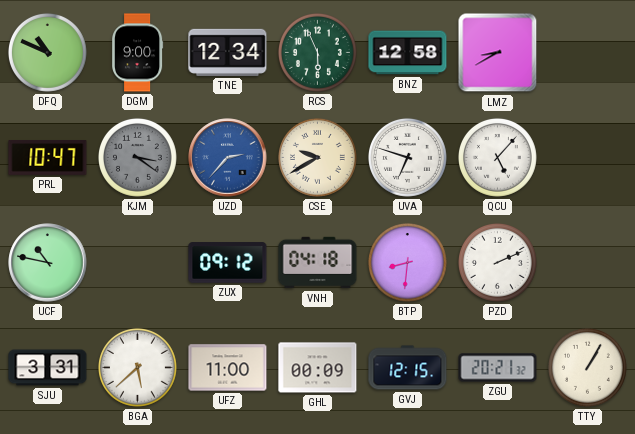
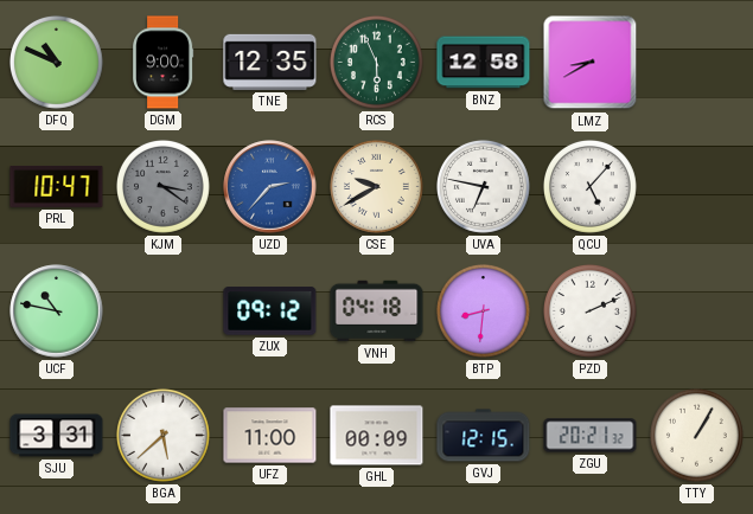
TNE: 12:34 -> 12:35
UVA: 6:48 -> 6:47
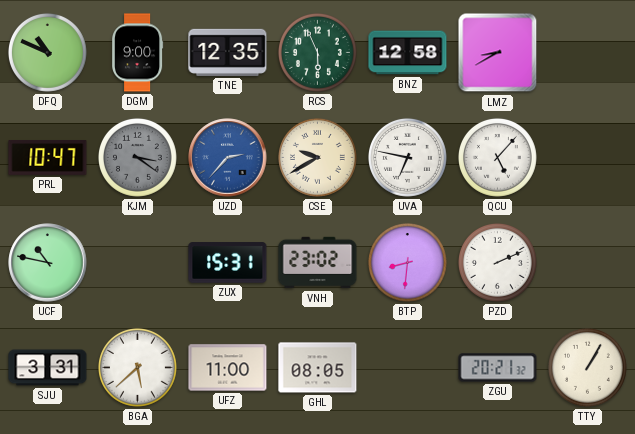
ZUX: 09:12 -> 15:31
VNH: 04:18 -> 23:02
GHL: 00:09 -> 08:05
GVJ: 12:15 -> none
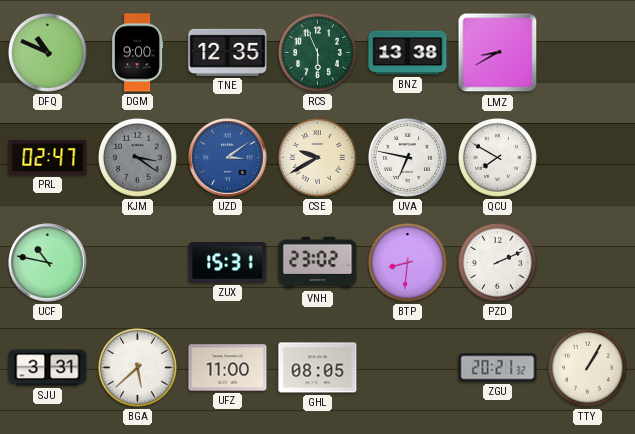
BNZ: 12:58 -> 13:38
PRL: 10:47 -> 02:47
UZD: 2:37 -> 3:09
QCU: 5:07 -> 7:50
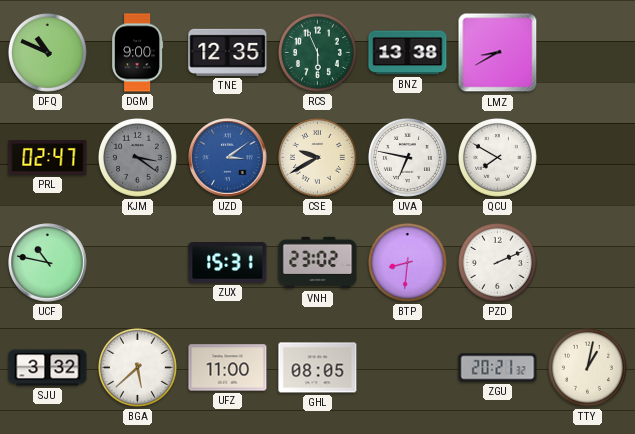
SJU: 3:31 -> 3:32
TTY: 1:05 -> 1:02
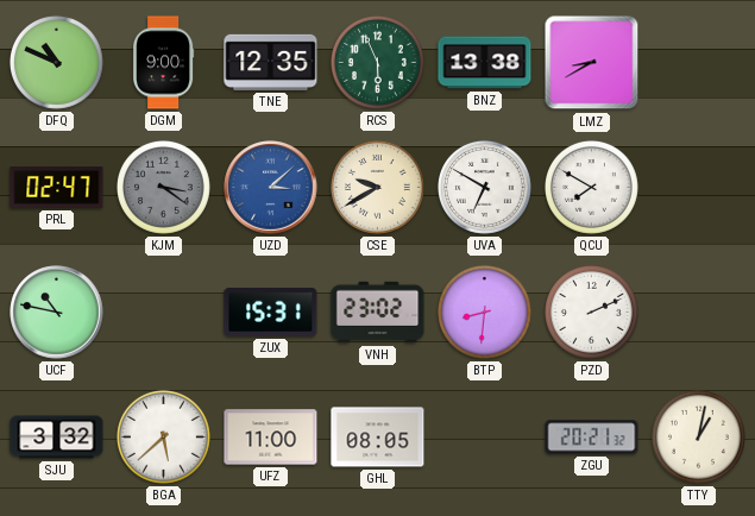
UZD: 3:09 -> 3:08
UVA: 6:47 -> 6:50
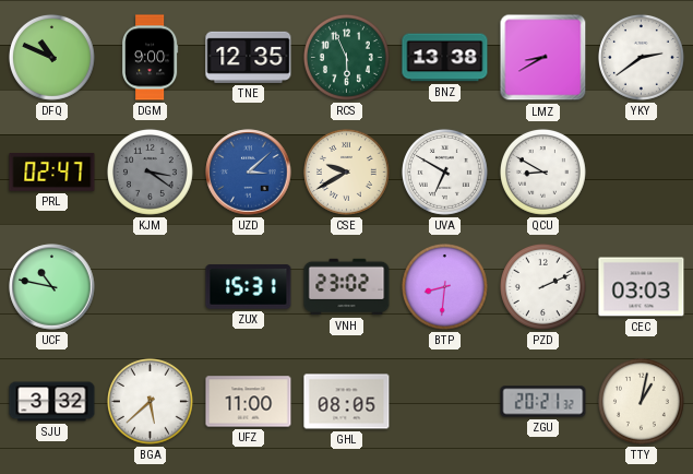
YKY: none -> 2:39
QCU: 7:50 -> 8:50
CEC: none -> 03:03
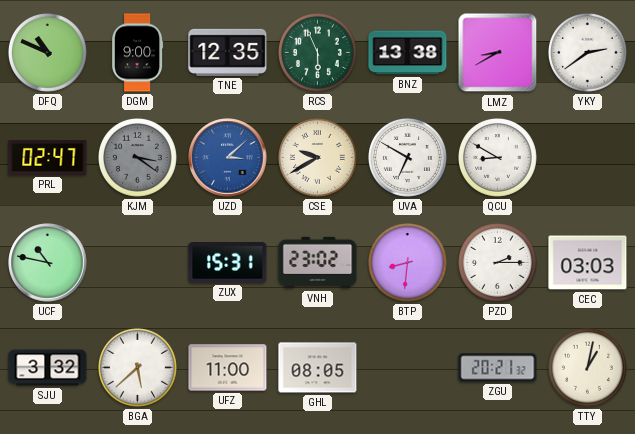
PZD: 2:11 -> 2:15
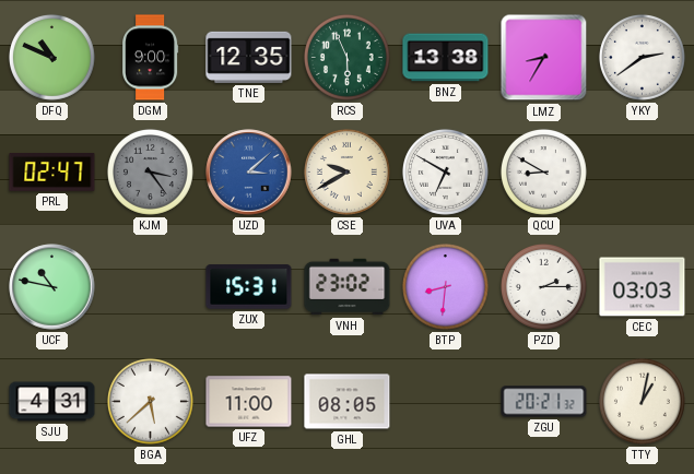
LMZ: 8:40 -> 8:35
KJM: 3:21 -> 3:24
SJU: 3:32 -> 4:31
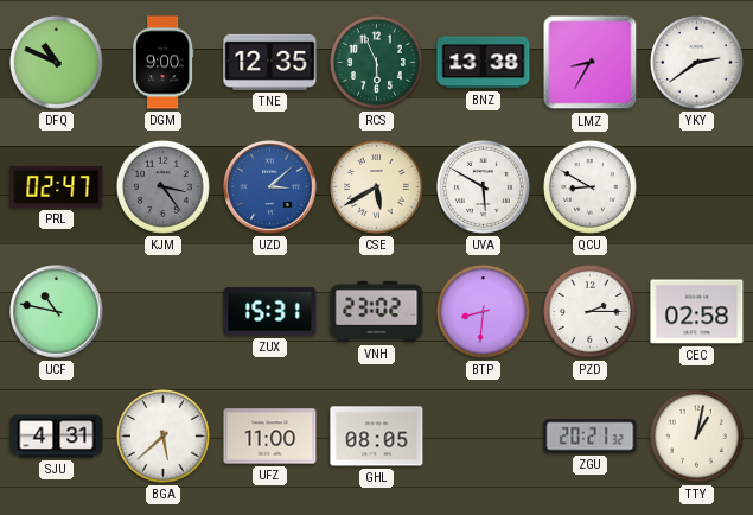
CSE: 9:40 -> 5:40
UVA: 6:50 -> 5:50
CEC: 03:03 -> 02:58
